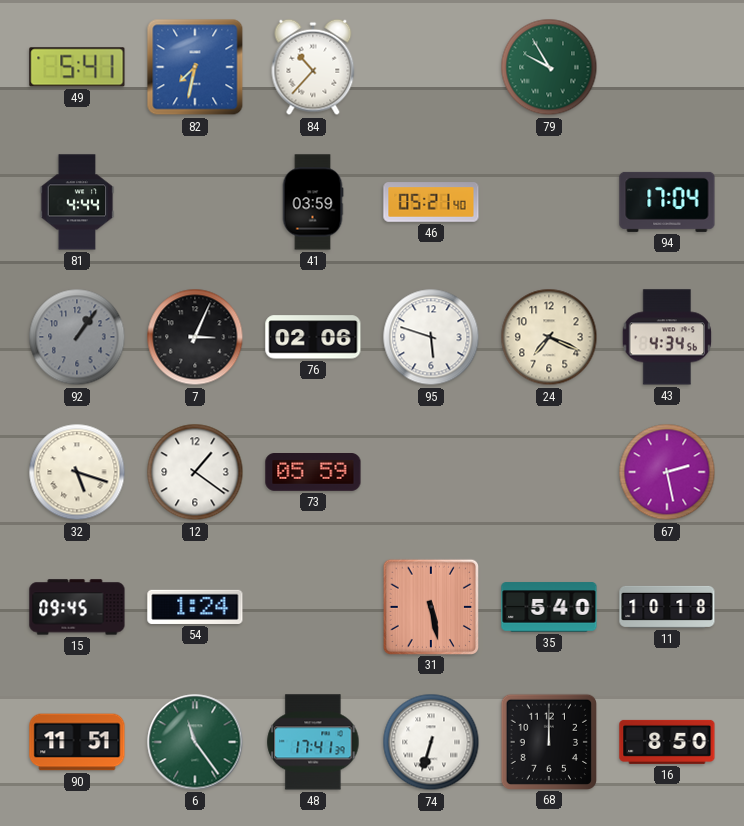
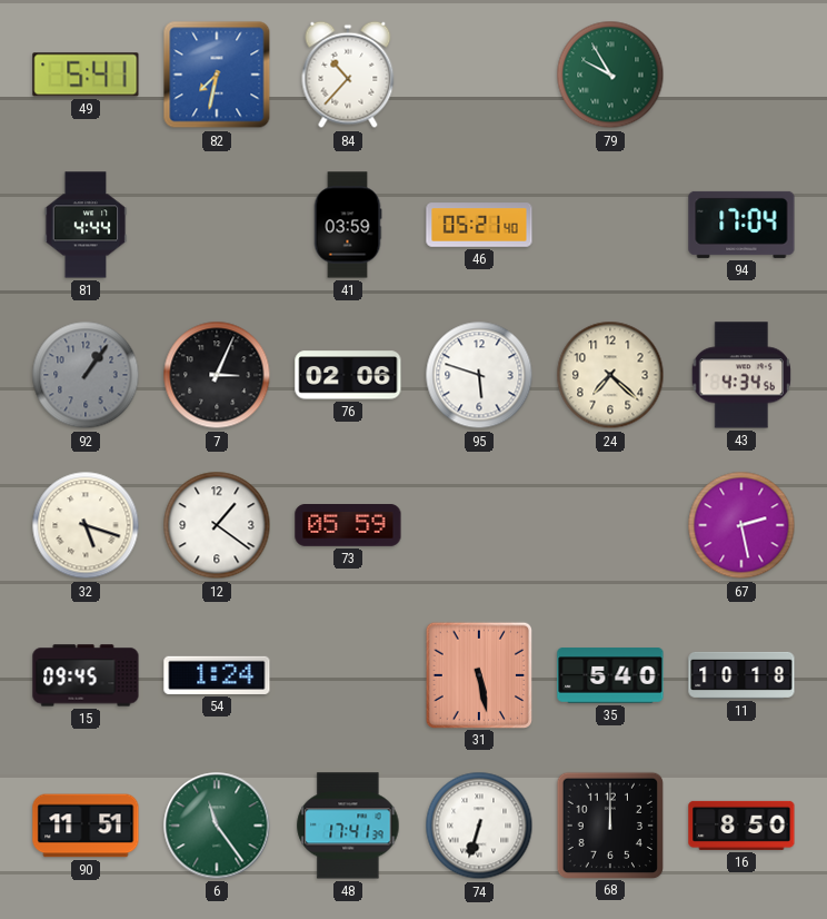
24: 7:19 -> 7:22
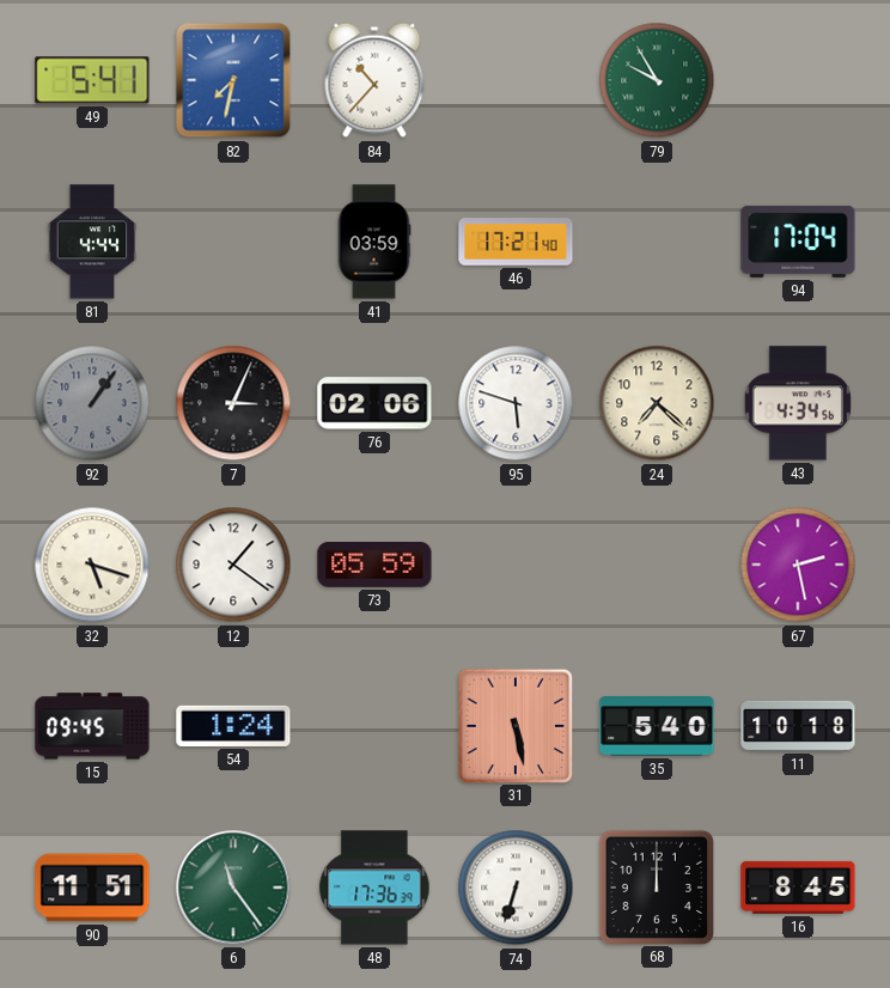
46: 05:21 -> 17:21
48: 17:41 -> 17:36
16: 8:50 -> 8:45
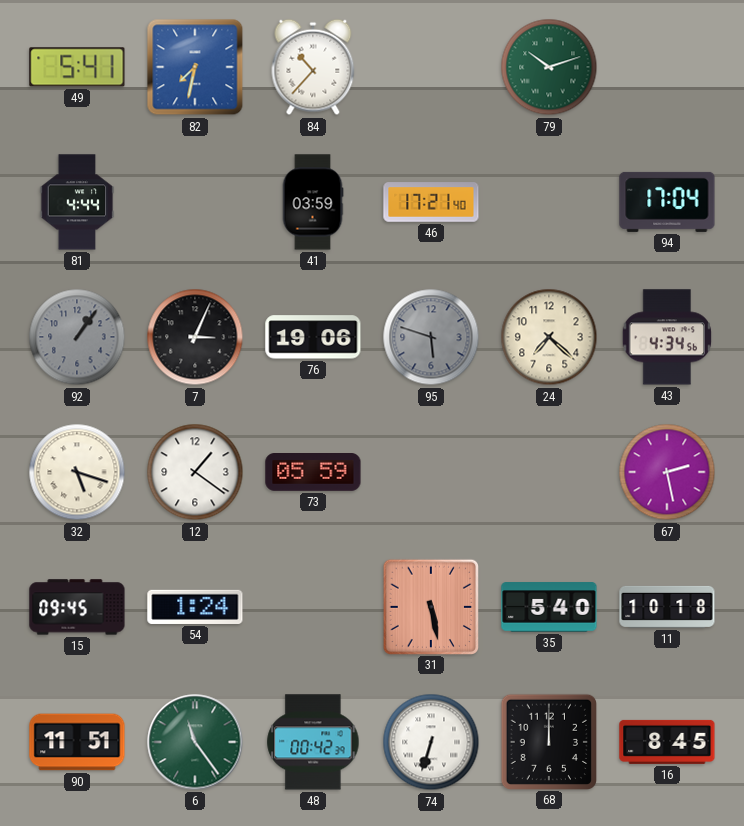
79: 9:55 -> 10:12
76: 02:06 -> 19:06
95 dial: white -> grey
48: 17:36 -> 00:42
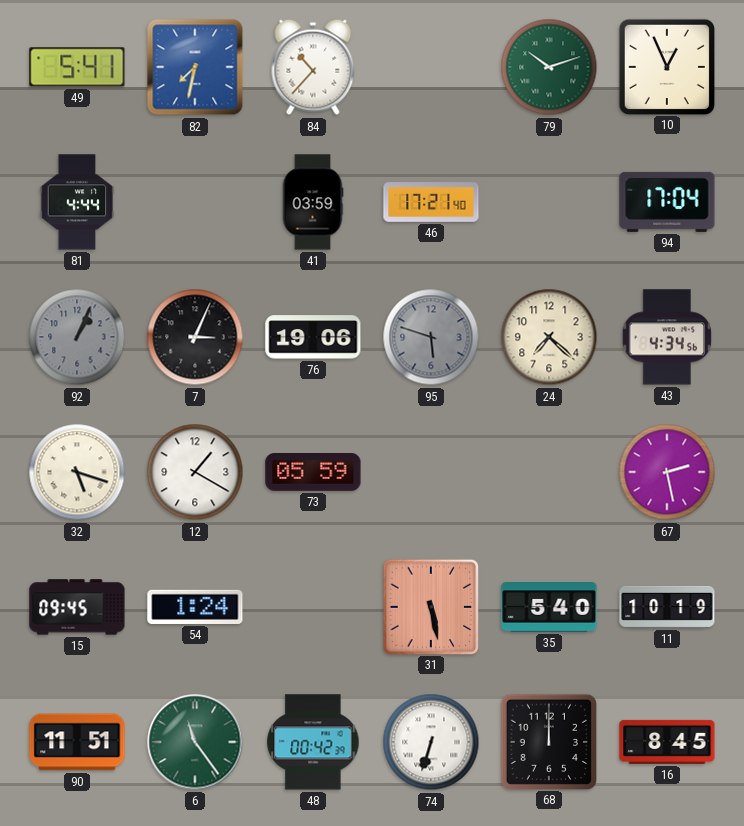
10: none -> 12:56
92: 1:06 -> 1:04
12: 1:21 -> 1:20
11: 10:18 -> 10:19
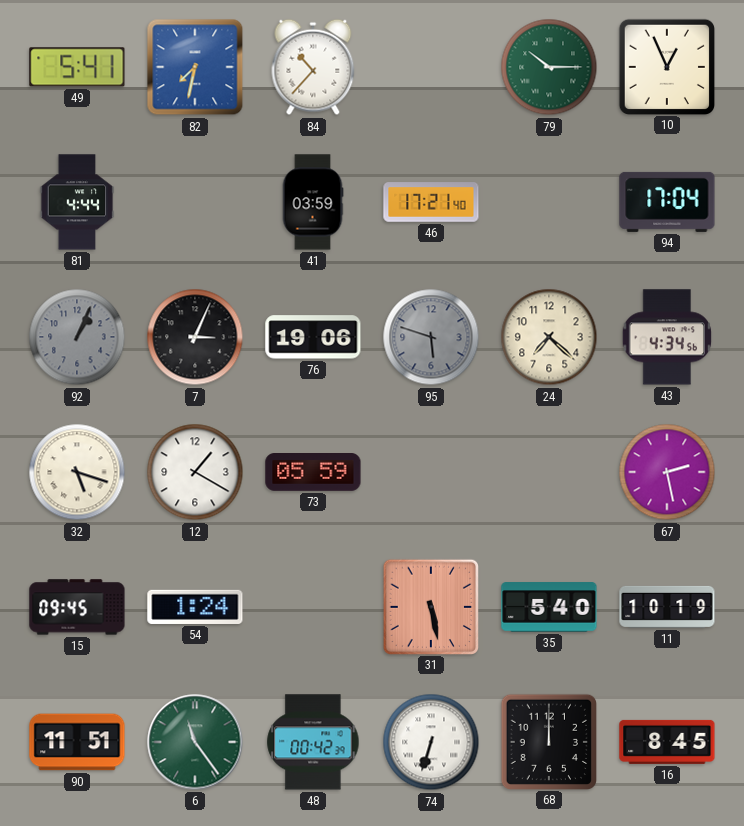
79: 10:12 -> 10:15
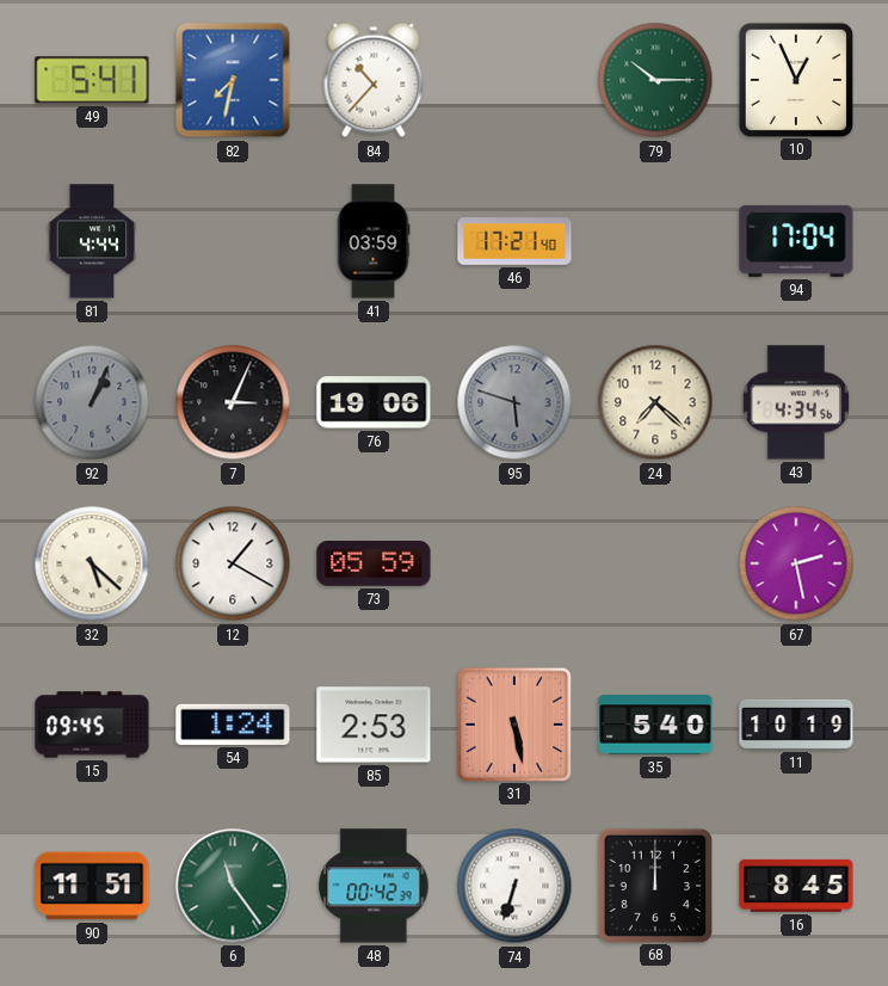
32: 5:18 -> 5:22
85: none -> 2:53
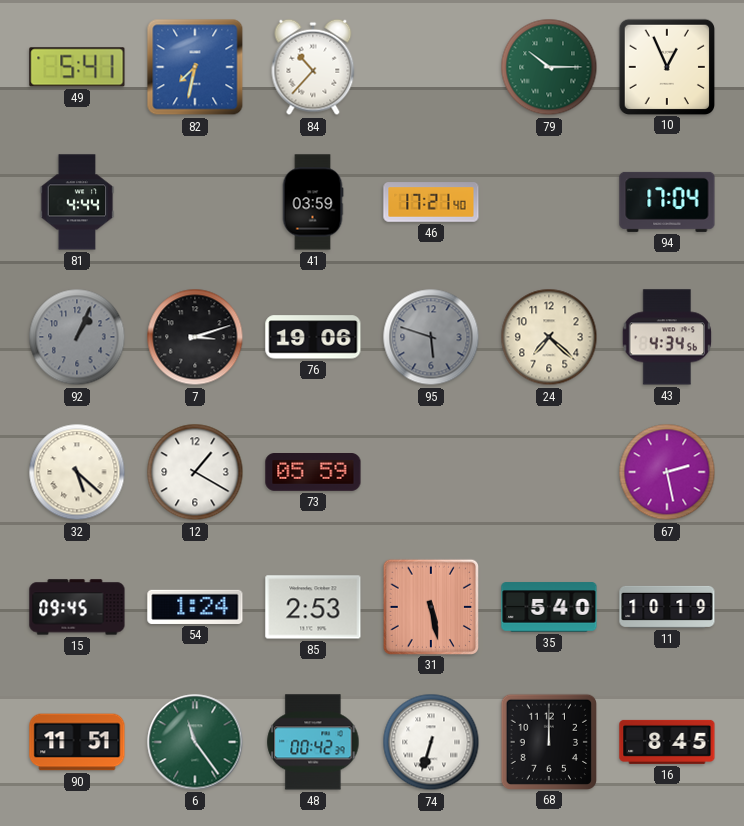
7: 3:04 -> 3:12
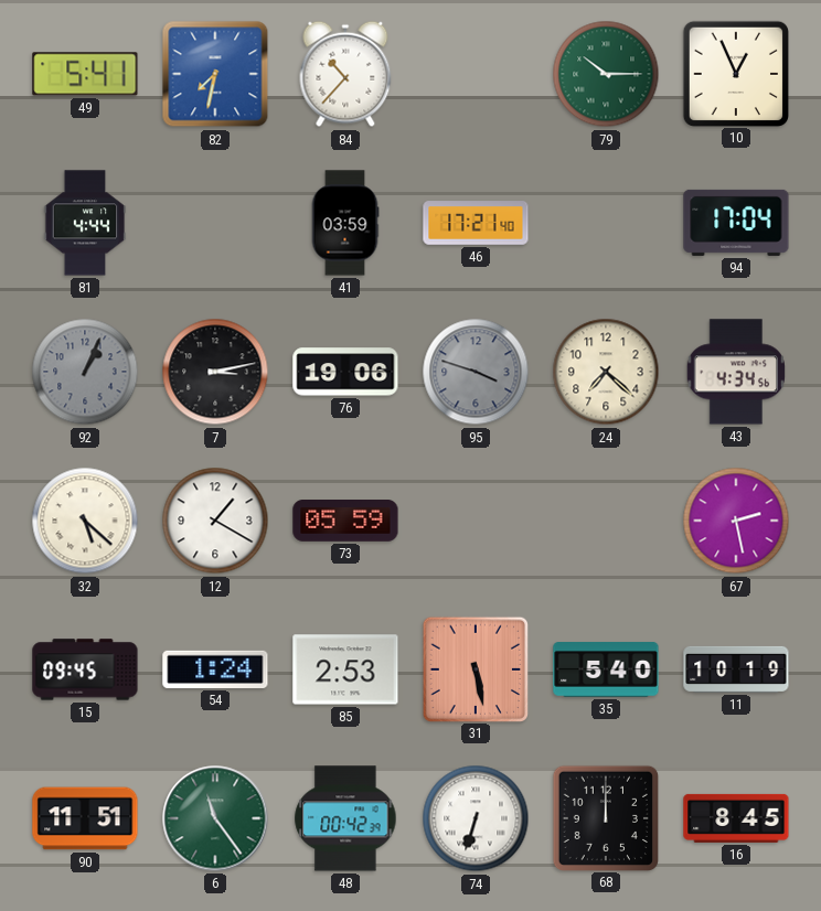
7: 3:12 -> 3:13
95: 5:48 -> 3:48
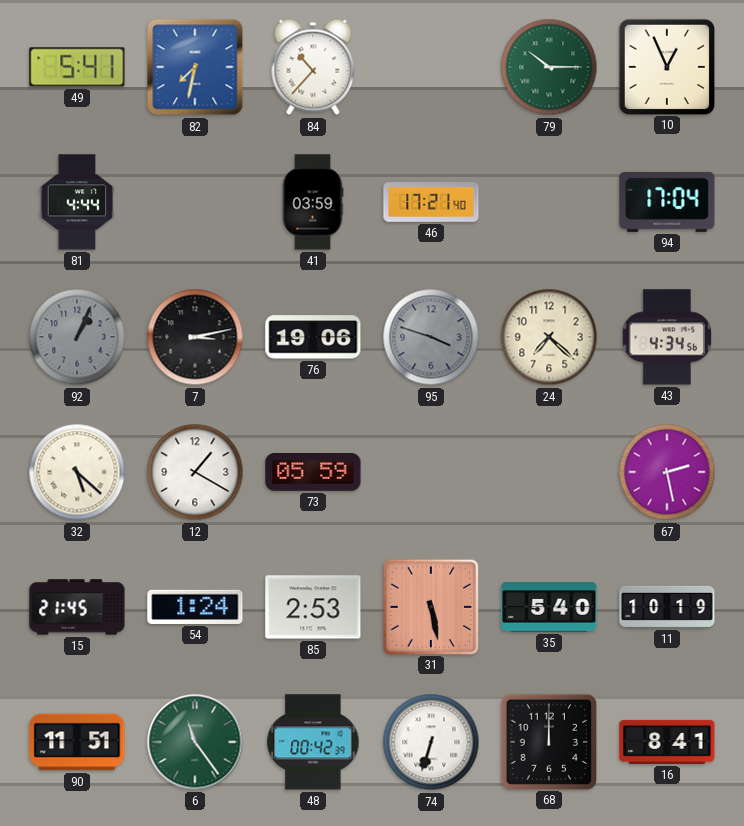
15: 09:45 -> 21:45
16: 8:45 -> 8:41
